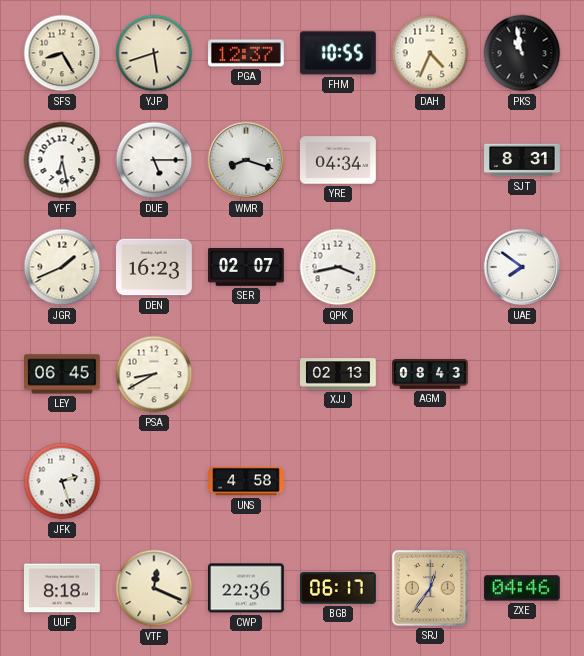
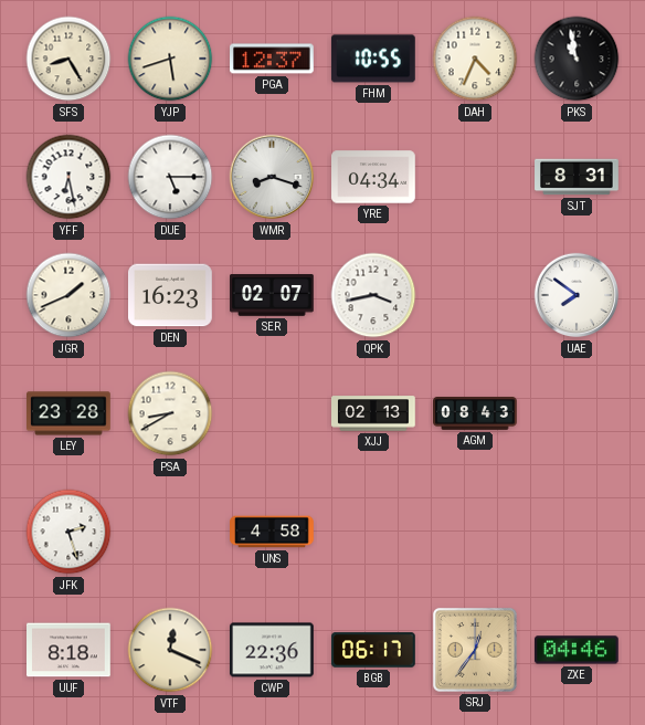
LEY: 06:45 -> 23:28
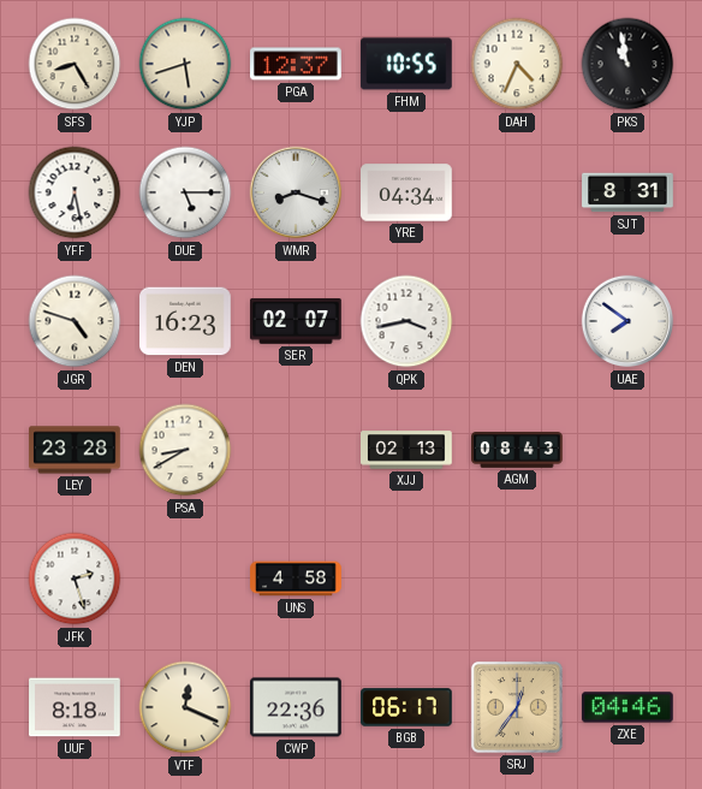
JGR: 1:41 -> 4:48
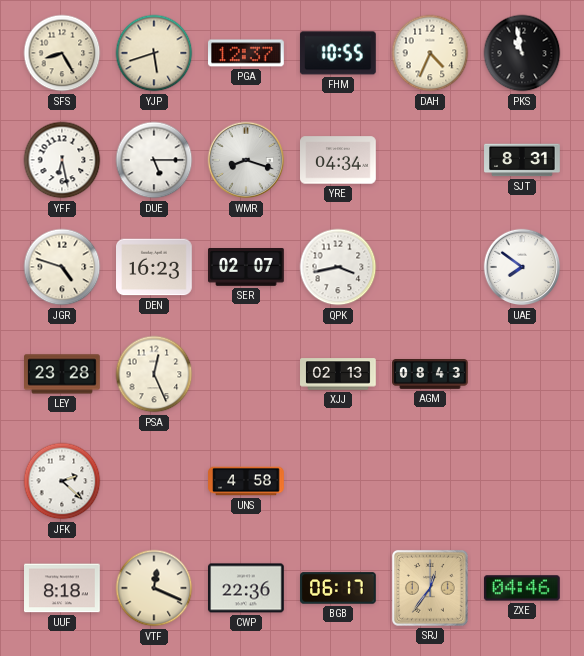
PSA: 8:40 -> 12:26
JFK: 2:27 -> 2:22
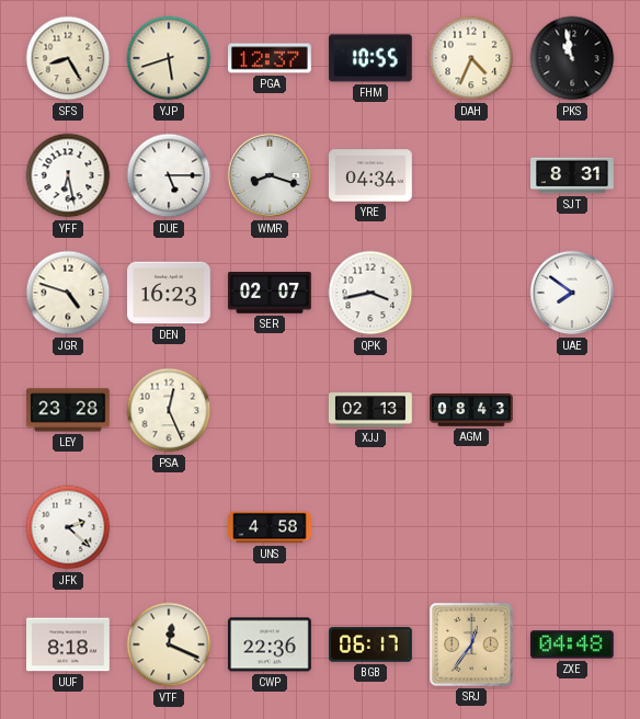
ZXE: 04:46 -> 04:48
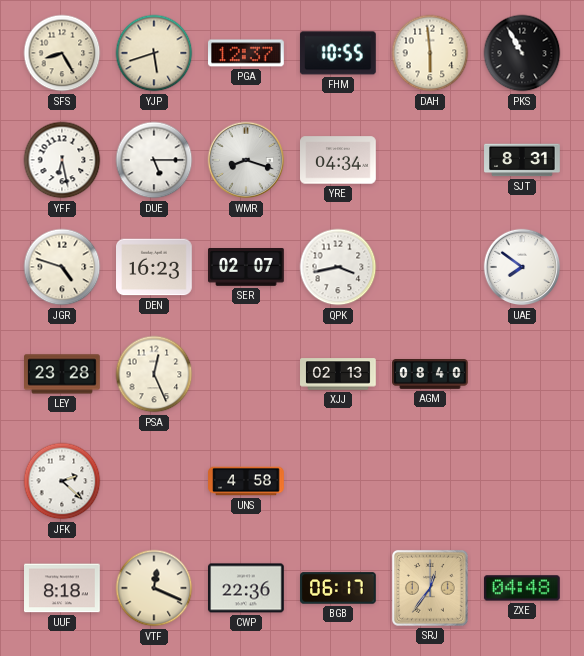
DAH: 4:34 -> 5:59
PKS: 10:58 -> 10:55
AGM: 08:43 -> 08:40
